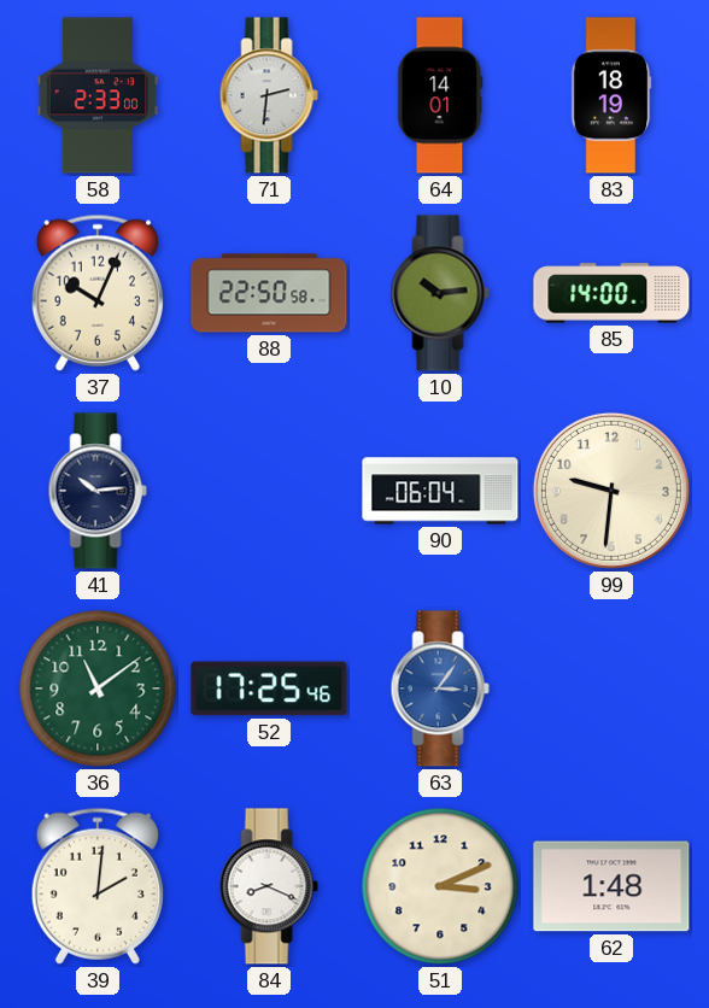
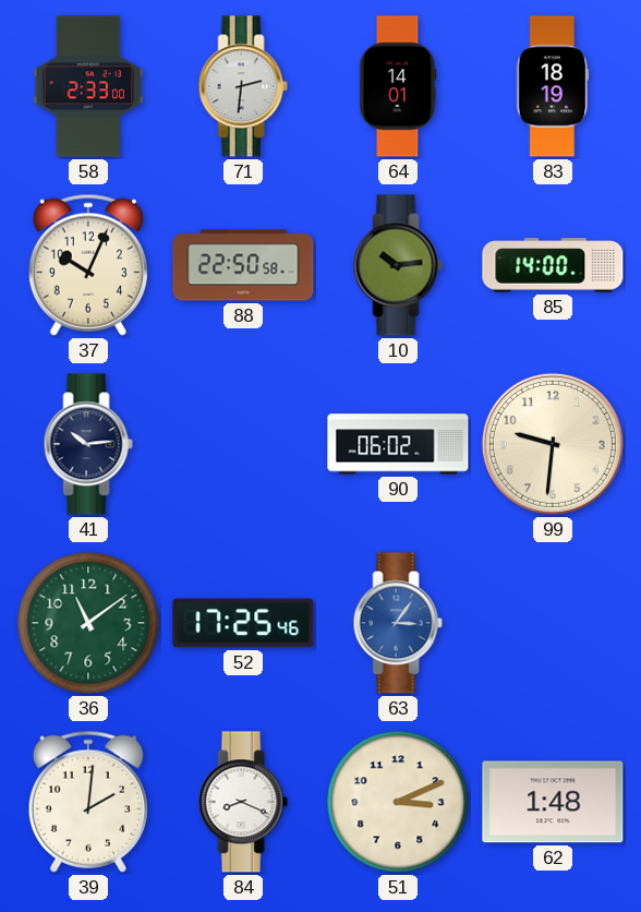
90: 06:04 -> 06:02
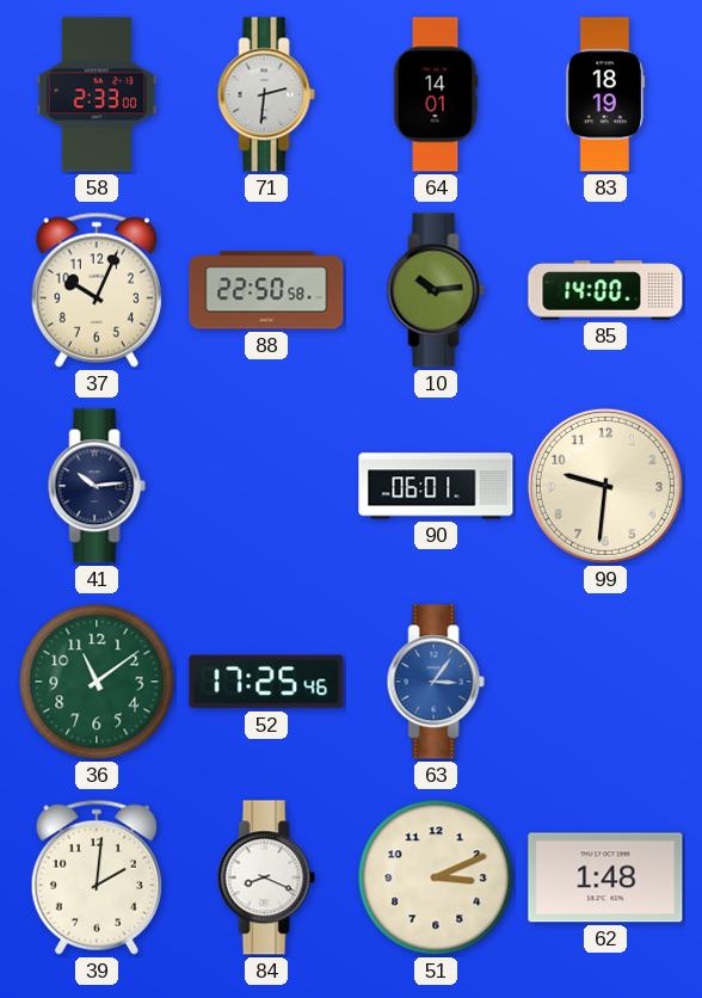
90: 06:02 -> 06:01
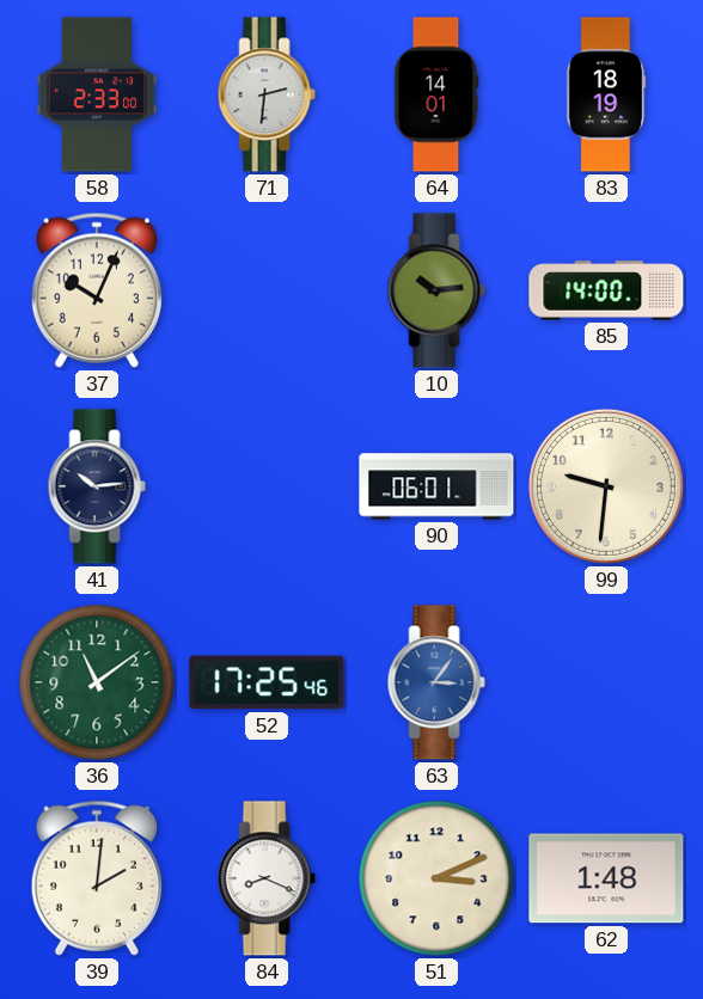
88: 22:50 -> none
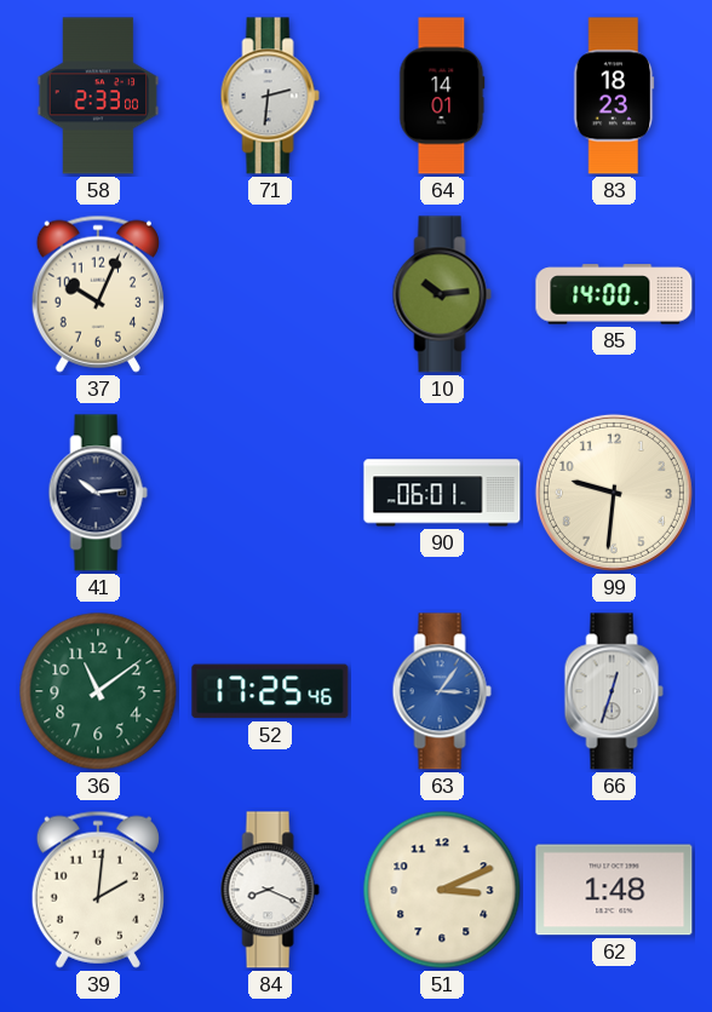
83: 18:19 -> 18:23
66: none -> 12:33
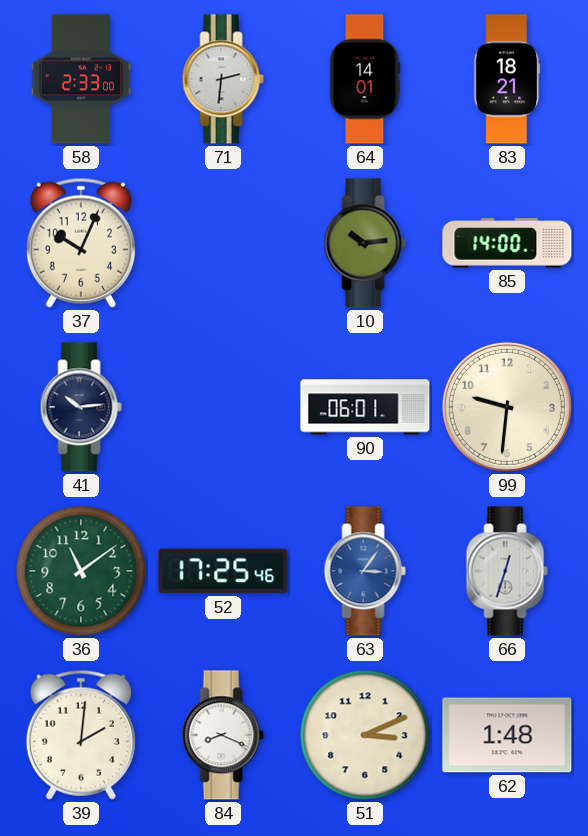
83: 18:23 -> 18:21
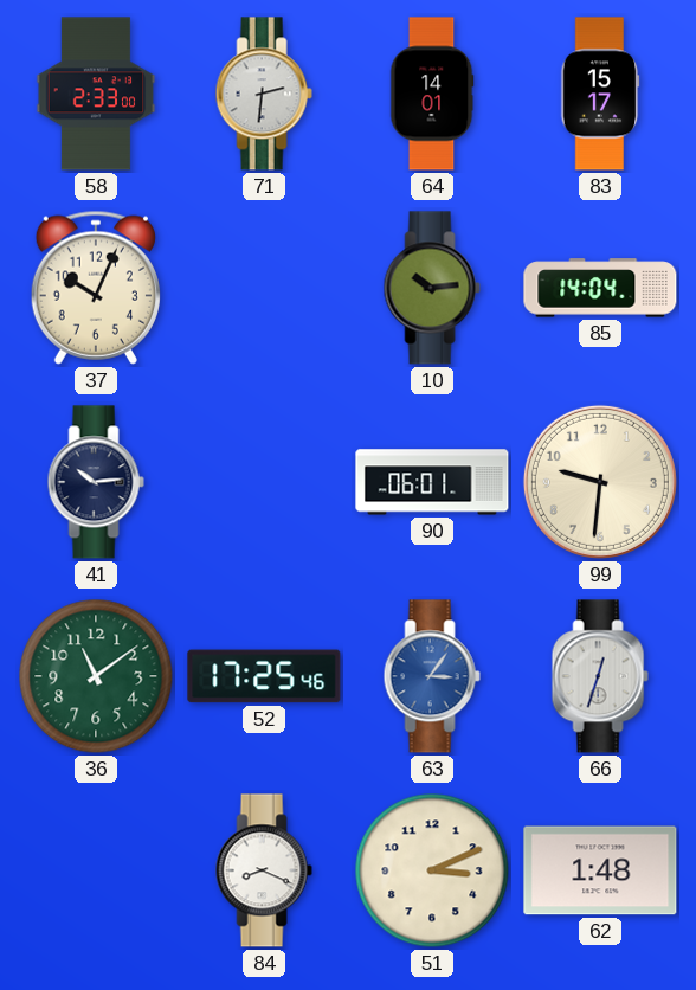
83: 18:21 -> 15:17
85: 14:00 -> 14:04
39: 2:01 -> none
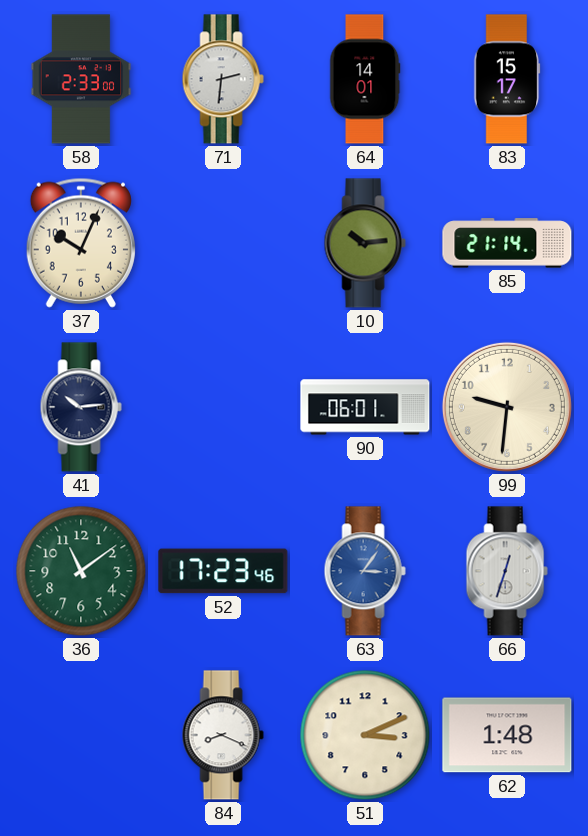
85: 14:04 -> 21:14
52: 17:25 -> 17:23
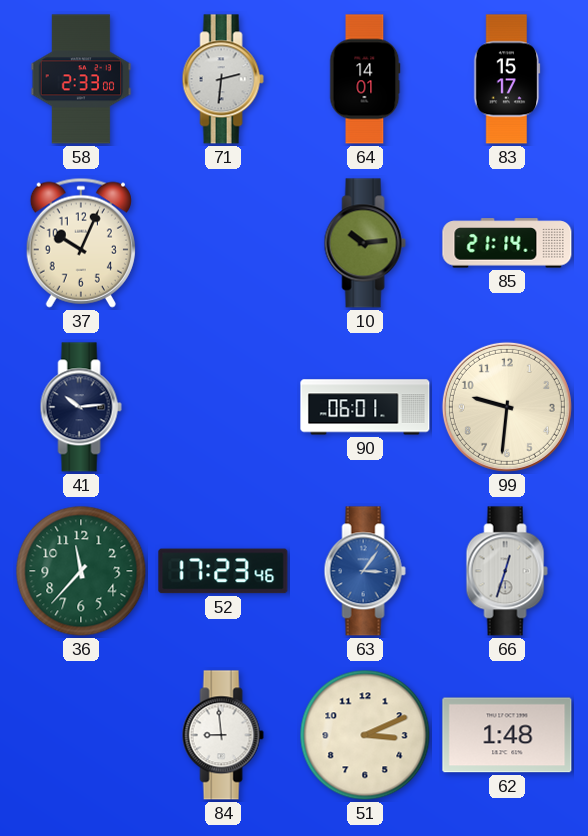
36: 11:09 -> 11:37
84: 8:19 -> 8:59
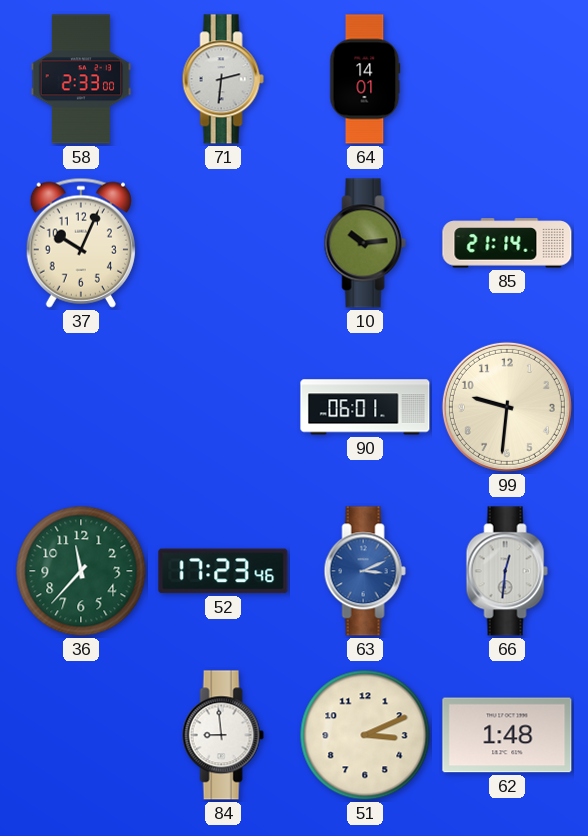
83: 15:17 -> none
41: 10:14 -> none
63: 3:06 -> 3:11
66: 12:33 -> 12:31
